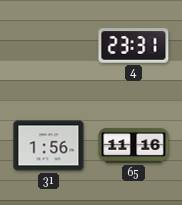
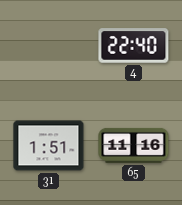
4: 23:31 -> 22:40
31: 1:56 -> 1:51
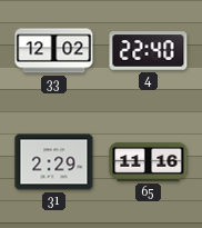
33: none -> 12:02
31: 1:51 -> 2:29
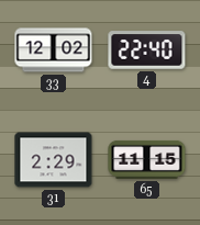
65: 11:16 -> 11:15
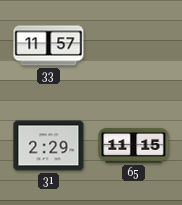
33: 12:02 -> 11:57
4: 22:40 -> none
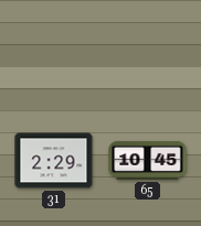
33: 11:57 -> none
65: 11:15 -> 10:45
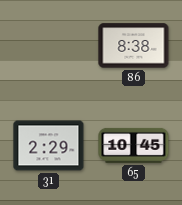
86: none -> 8:38
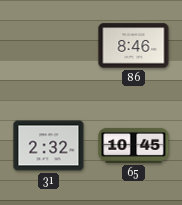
86: 8:38 -> 8:46
31: 2:29 -> 2:32
